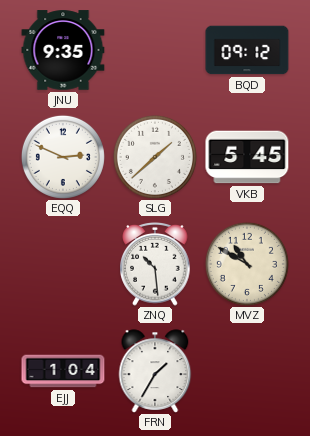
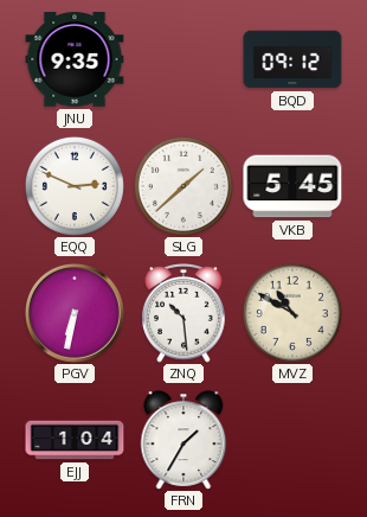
PGV: none -> 6:32
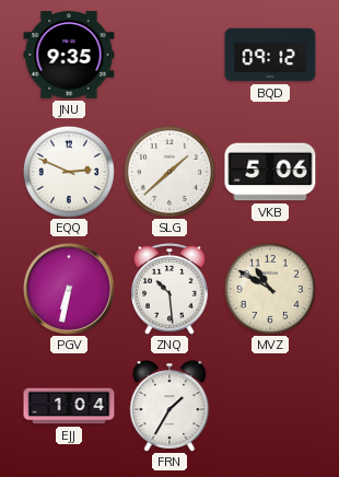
VKB: 5:45 -> 5:06
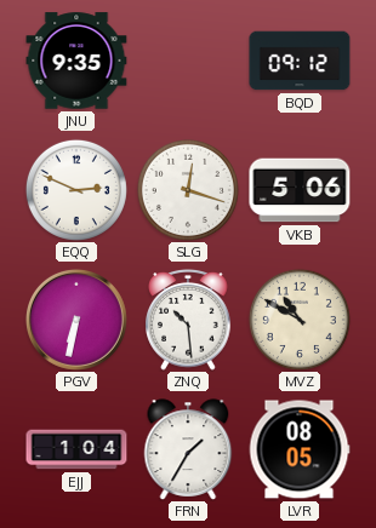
SLG: 1:38 -> 12:18
LVR: none -> 08:05
